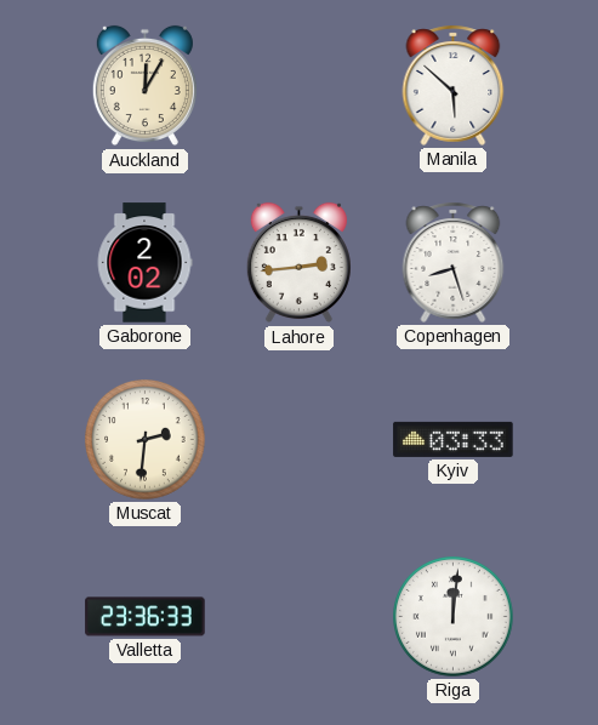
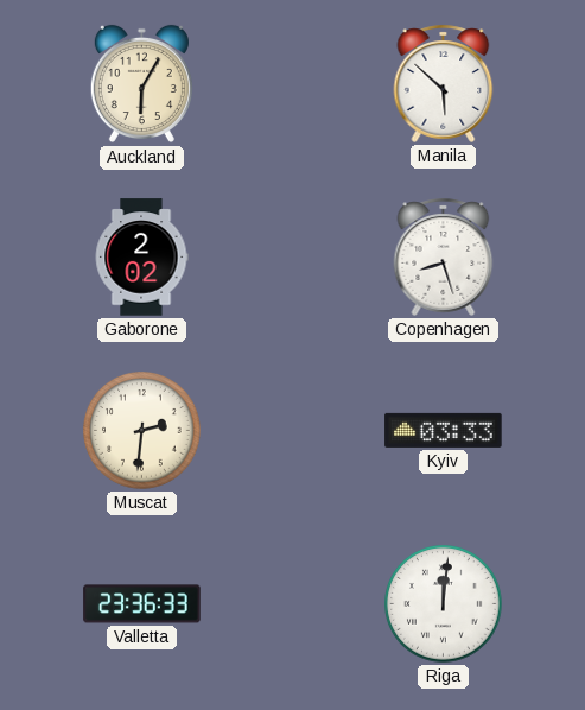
Auckland: 12:05 -> 6:05
Lahore: 2:44 -> none
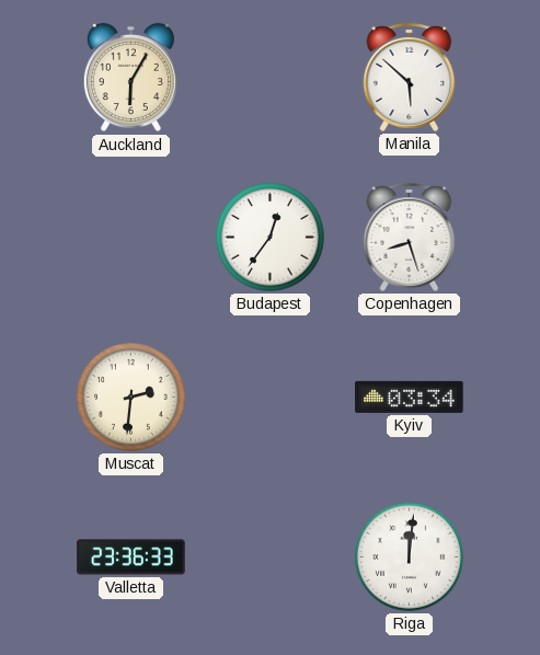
Gaborone: 2:02 -> none
Budapest: none -> 12:36
Kyiv: 03:33 -> 03:34
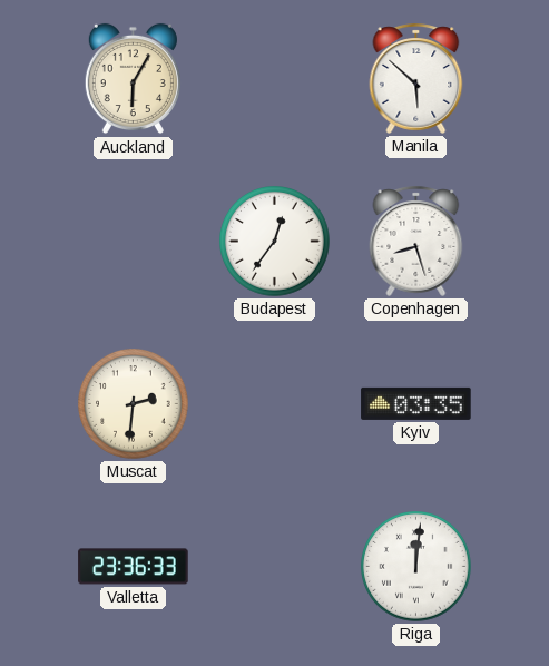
Kyiv: 03:34 -> 03:35
